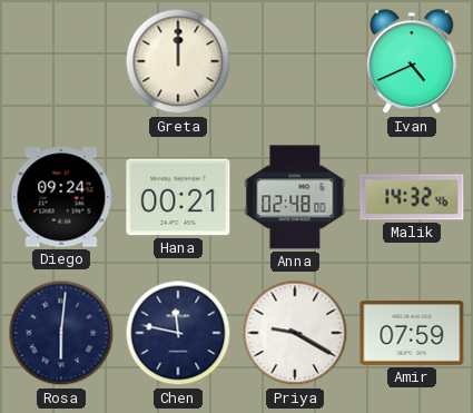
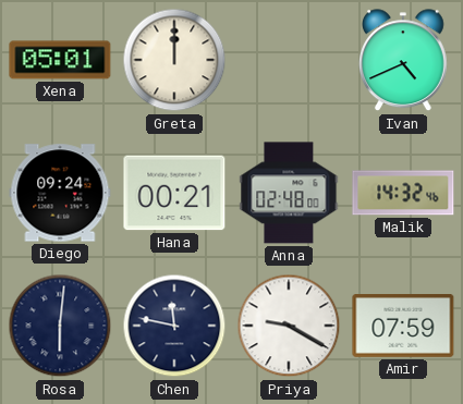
Xena: none -> 05:01
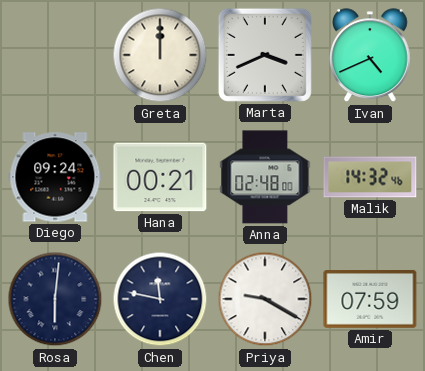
Xena: 05:01 -> none
Marta: none -> 3:41
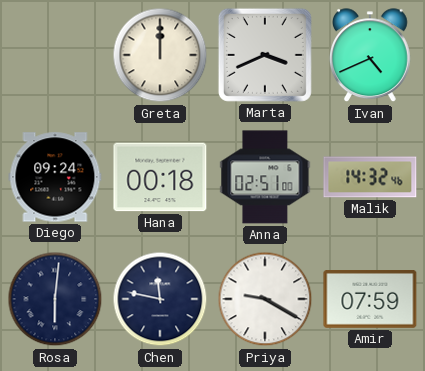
Hana: 00:21 -> 00:18
Anna: 02:48 -> 02:51
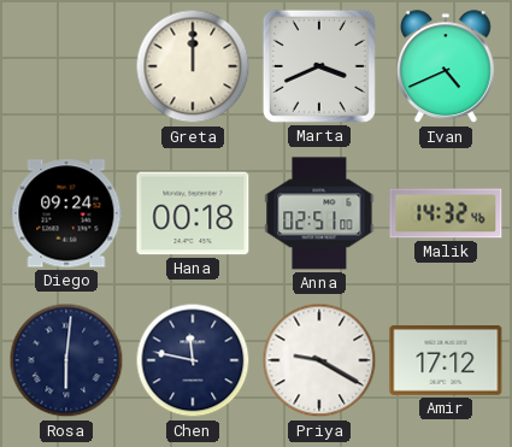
Amir: 07:59 -> 17:12
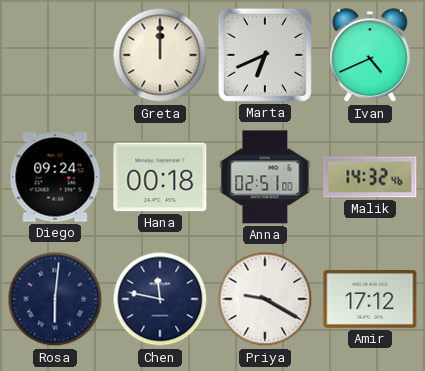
Marta: 3:41 -> 6:41
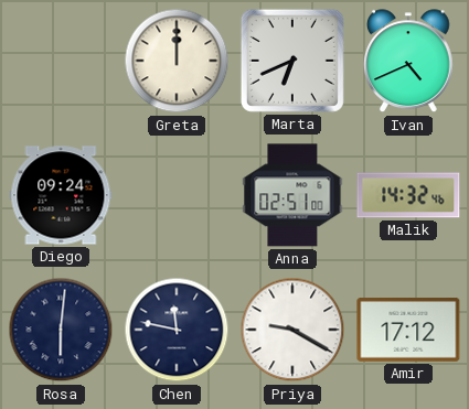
Hana: 00:18 -> none
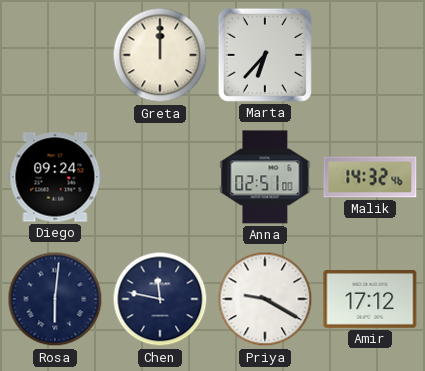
Marta: 6:41 -> 6:37
Ivan: 4:41 -> none
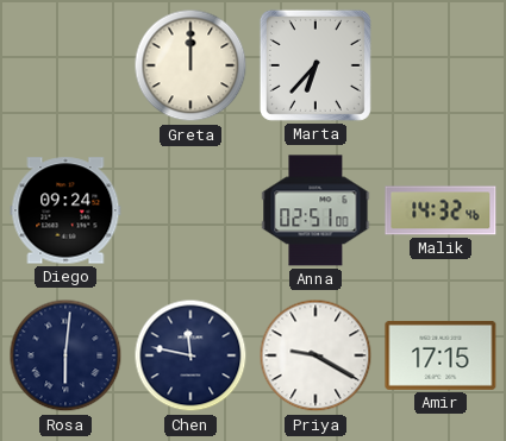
Amir: 17:12 -> 17:15
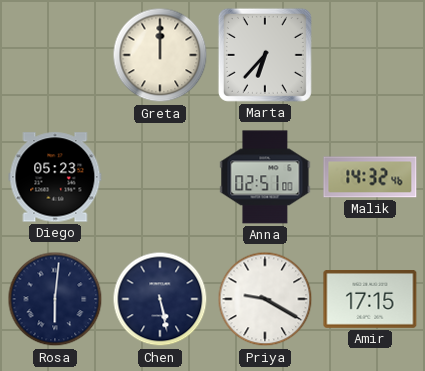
Diego: 09:24 -> 05:23
Chen: 11:47 -> 5:28
